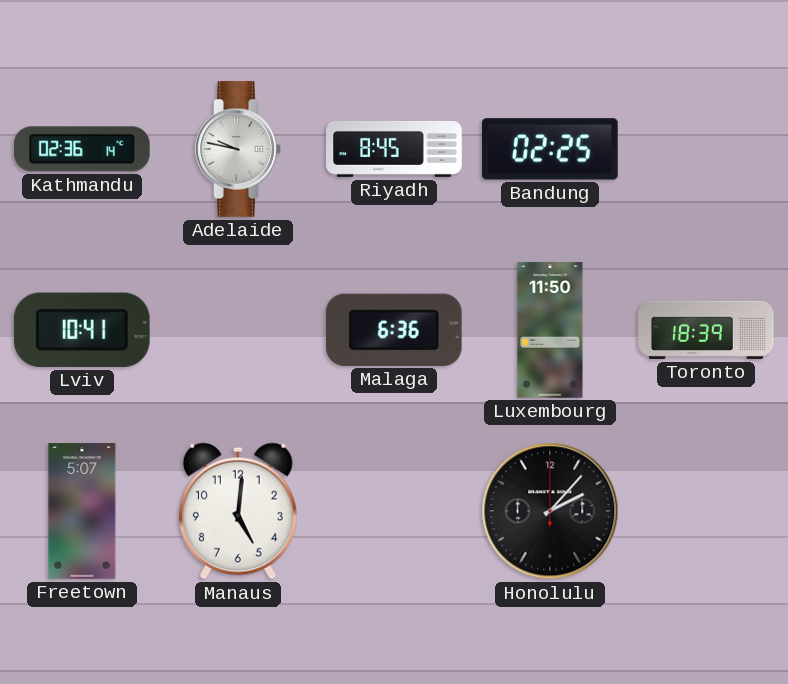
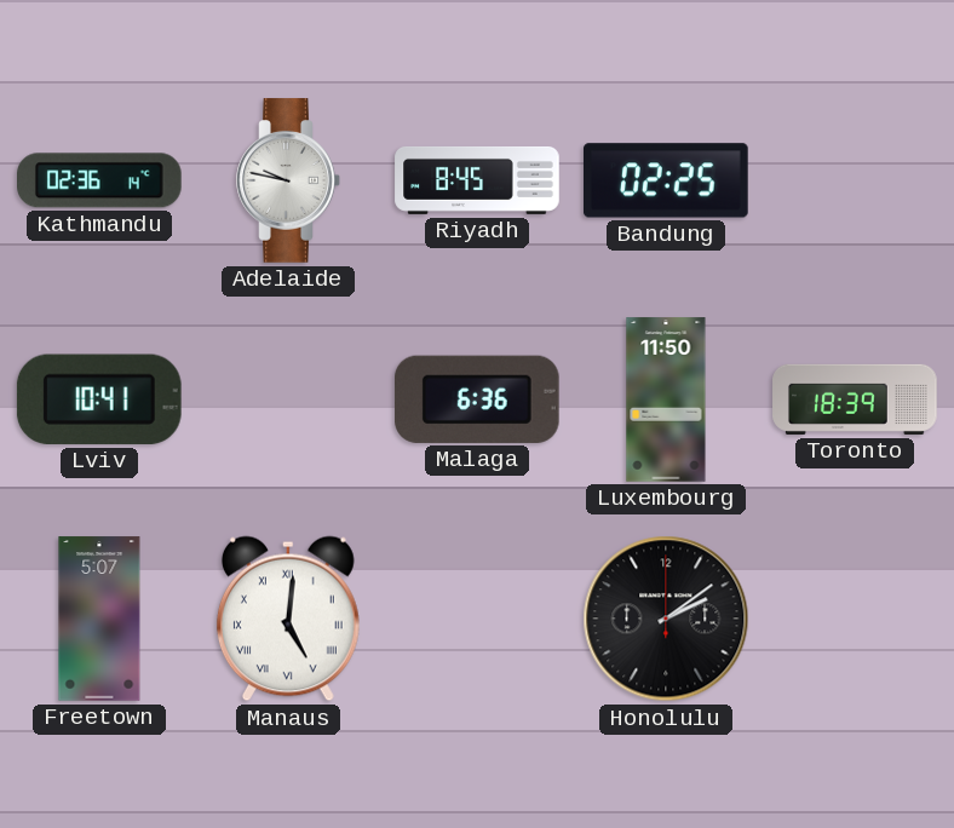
Manaus numerals: Arabic -> Roman
Honolulu: 2:07 -> 2:09
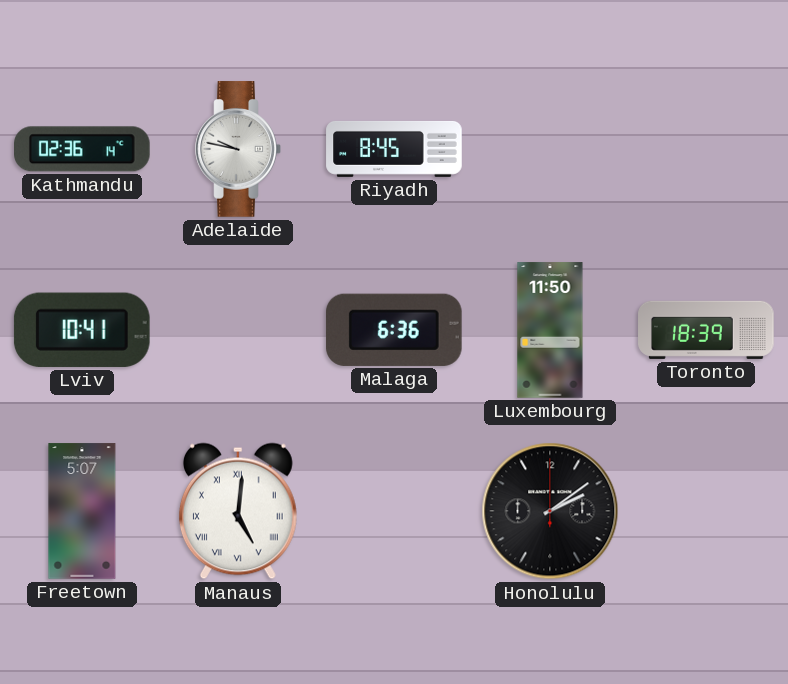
Bandung: 02:25 -> none
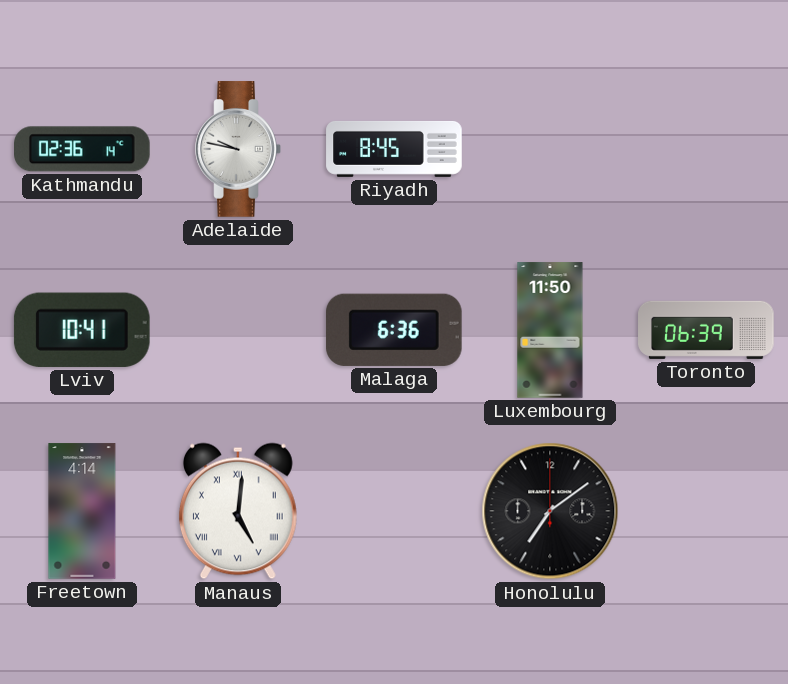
Toronto: 18:39 -> 06:39
Freetown: 5:07 -> 4:14
Honolulu: 2:09 -> 7:09
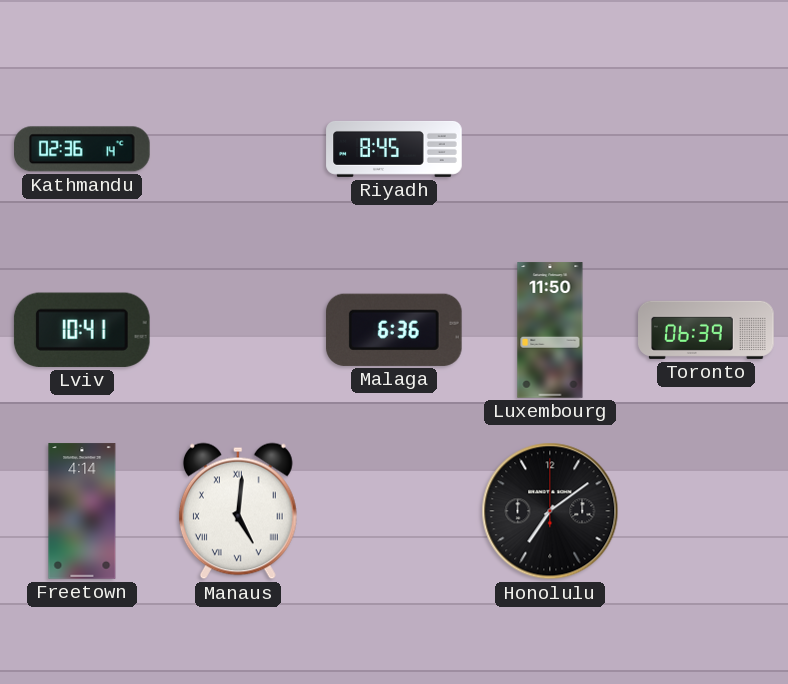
Adelaide: 9:47 -> none
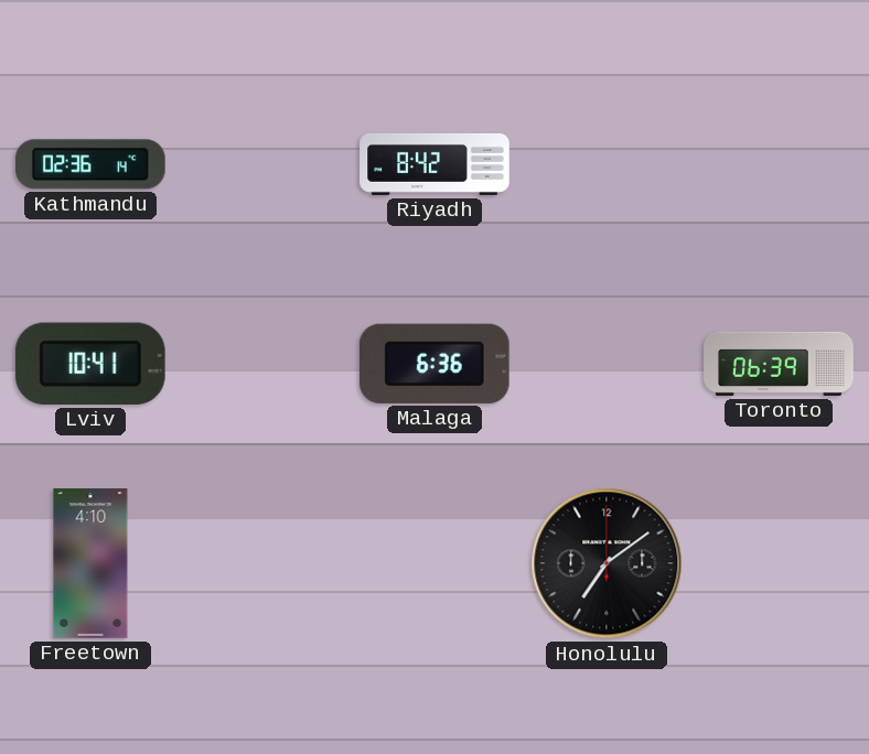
Riyadh: 8:45 -> 8:42
Luxembourg: 11:50 -> none
Freetown: 4:14 -> 4:10
Manaus: 5:01 -> none
